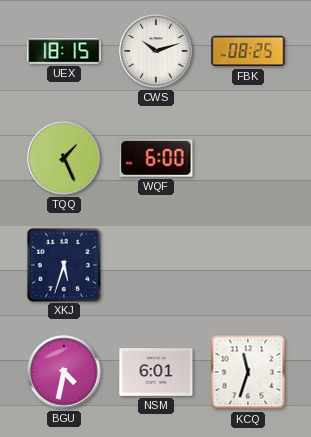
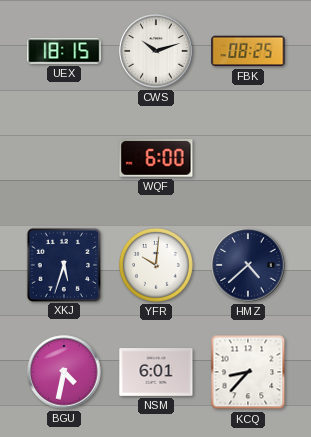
TQQ: 1:26 -> none
YFR: none -> 10:01
HMZ: none -> 4:38
KCQ: 11:33 -> 8:37
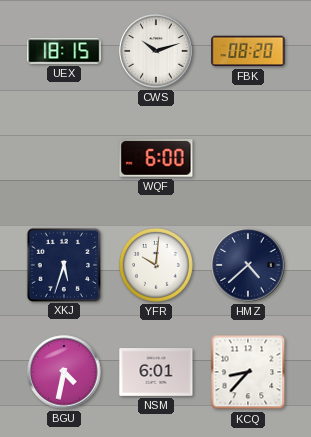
FBK: 08:25 -> 08:20
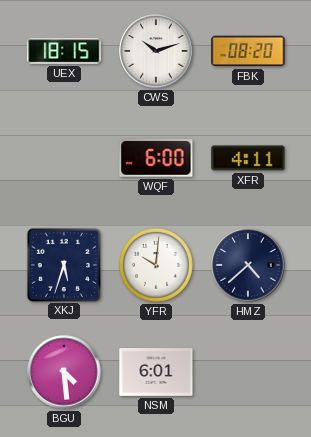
XFR: none -> 4:11
BGU: 4:32 -> 4:29
KCQ: 8:37 -> none
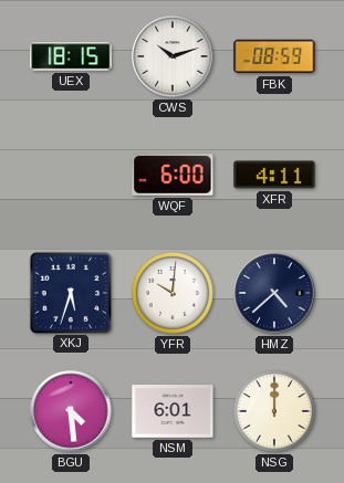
FBK: 08:20 -> 08:59
NSG: none -> 12:00
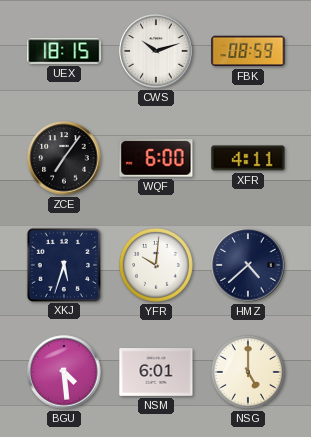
ZCE: none -> 7:06
NSG: 12:00 -> 5:00
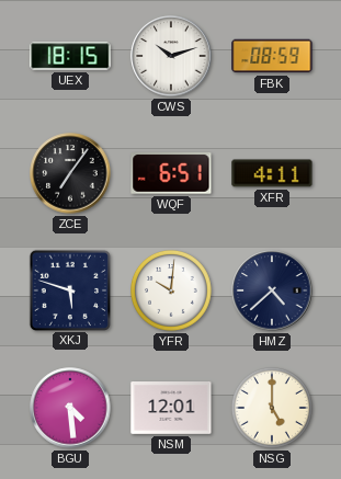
WQF: 6:00 -> 6:51
XKJ: 5:33 -> 5:48
NSM: 6:01 -> 12:01
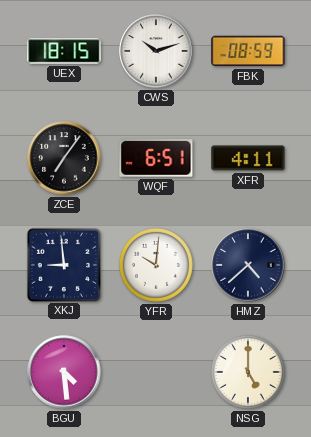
XKJ: 5:48 -> 8:59
NSM: 12:01 -> none
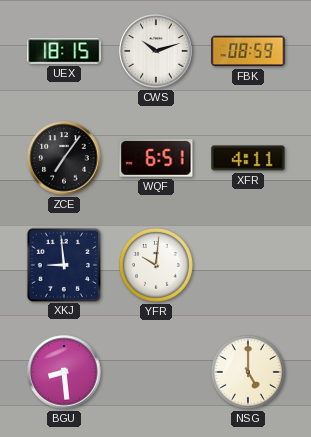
HMZ: 4:38 -> none
BGU: 4:29 -> 8:29
